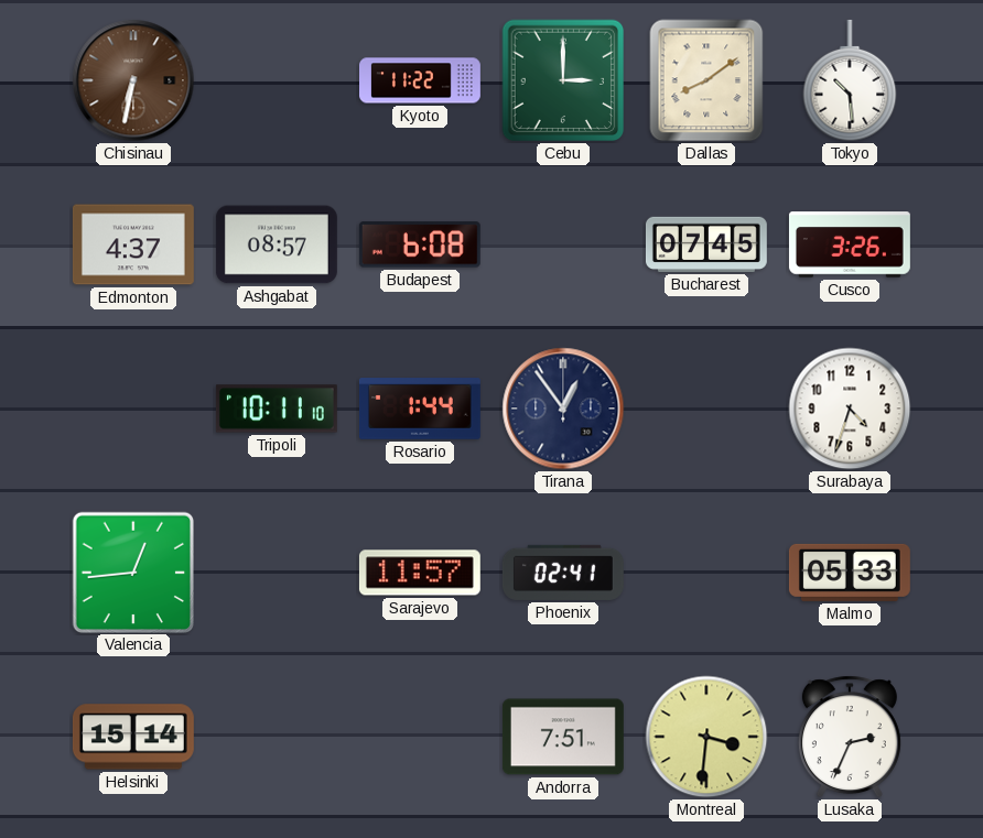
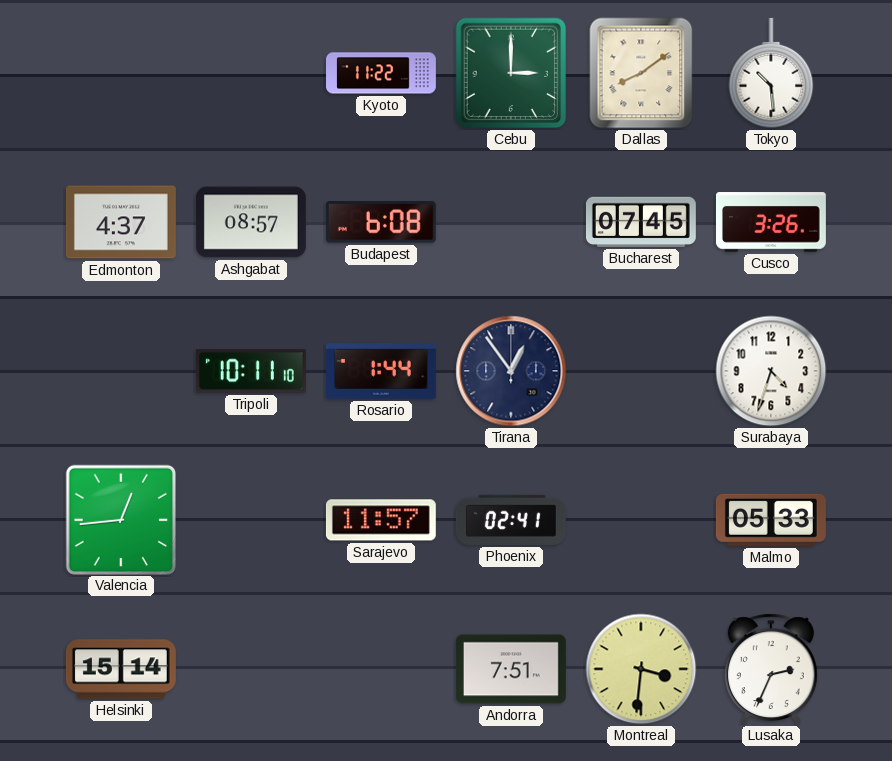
Chisinau: 6:32 -> none
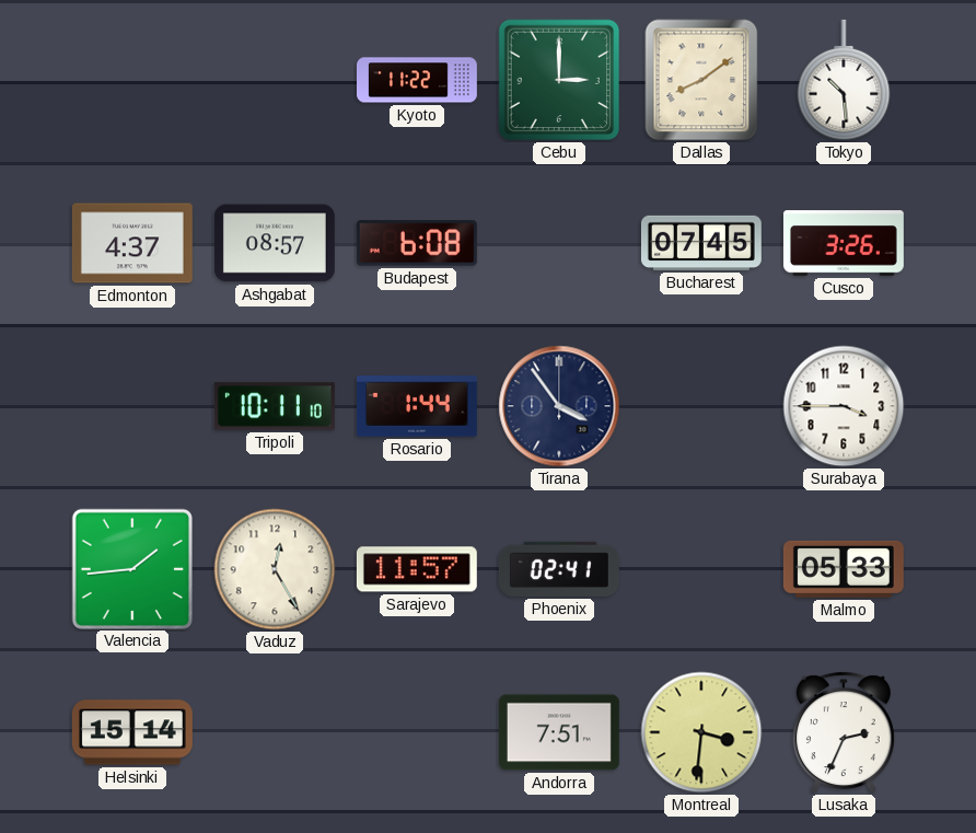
Tirana: 12:54 -> 3:54
Surabaya: 4:33 -> 3:45
Valencia: 12:44 -> 1:44
Vaduz: none -> 12:25
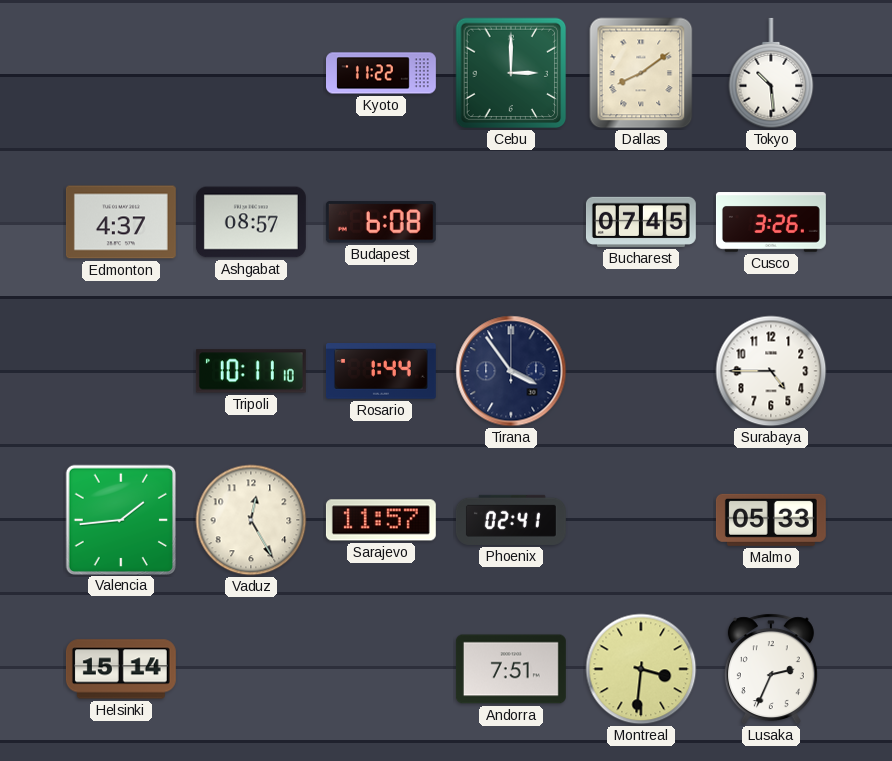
Surabaya: 3:45 -> 4:45
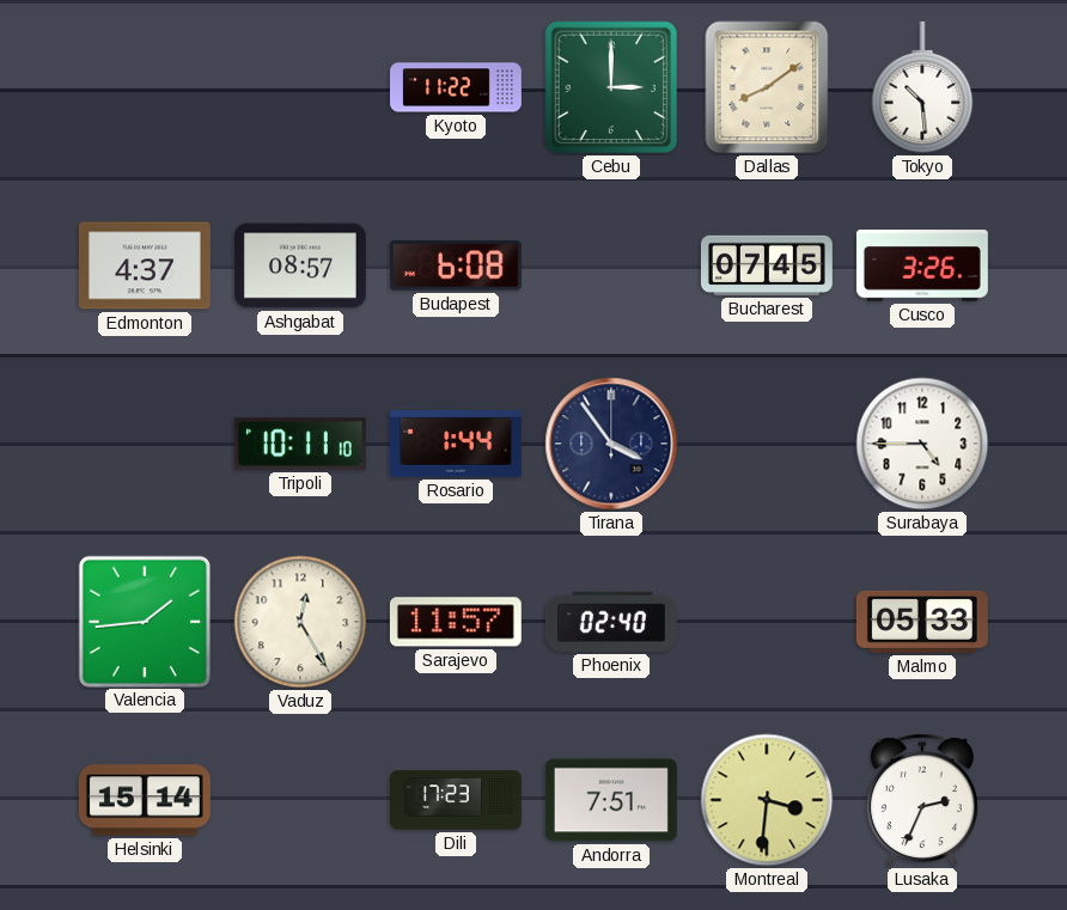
Phoenix: 02:41 -> 02:40
Dili: none -> 17:23
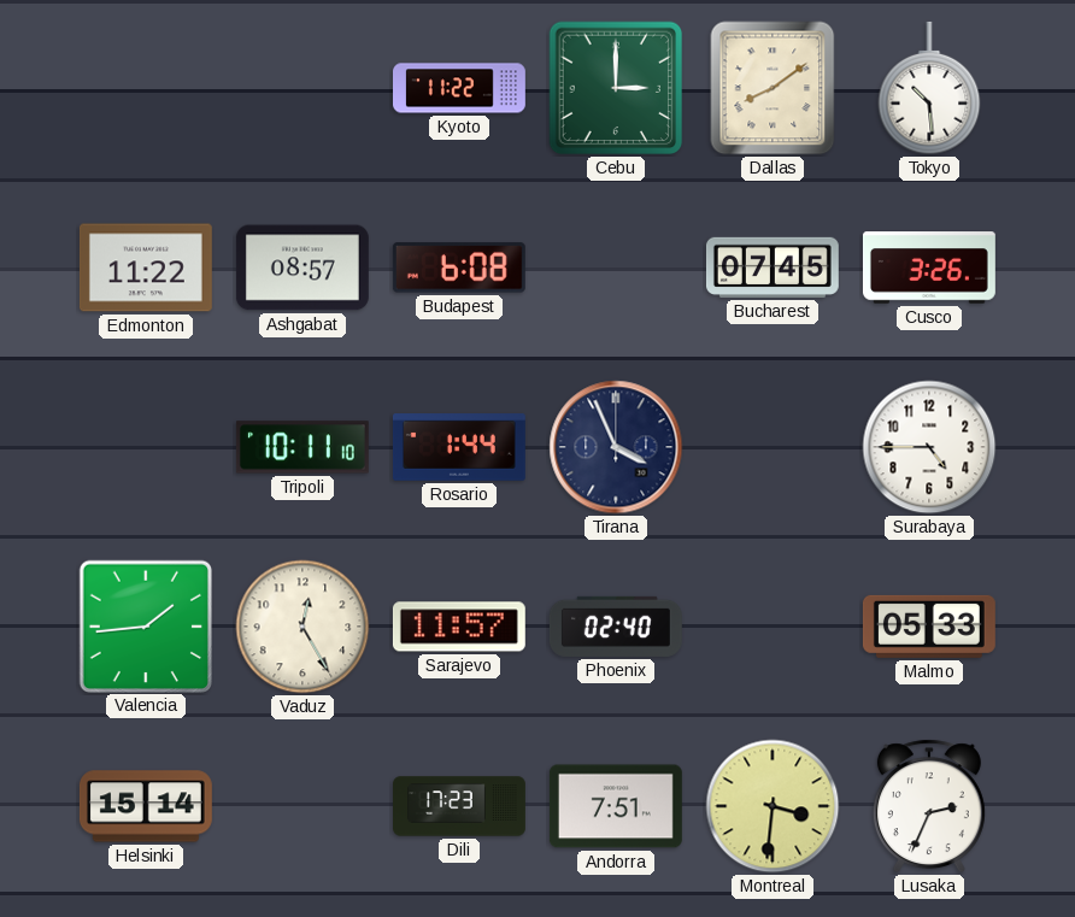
Edmonton: 4:37 -> 11:22
Tirana: 3:54 -> 3:56
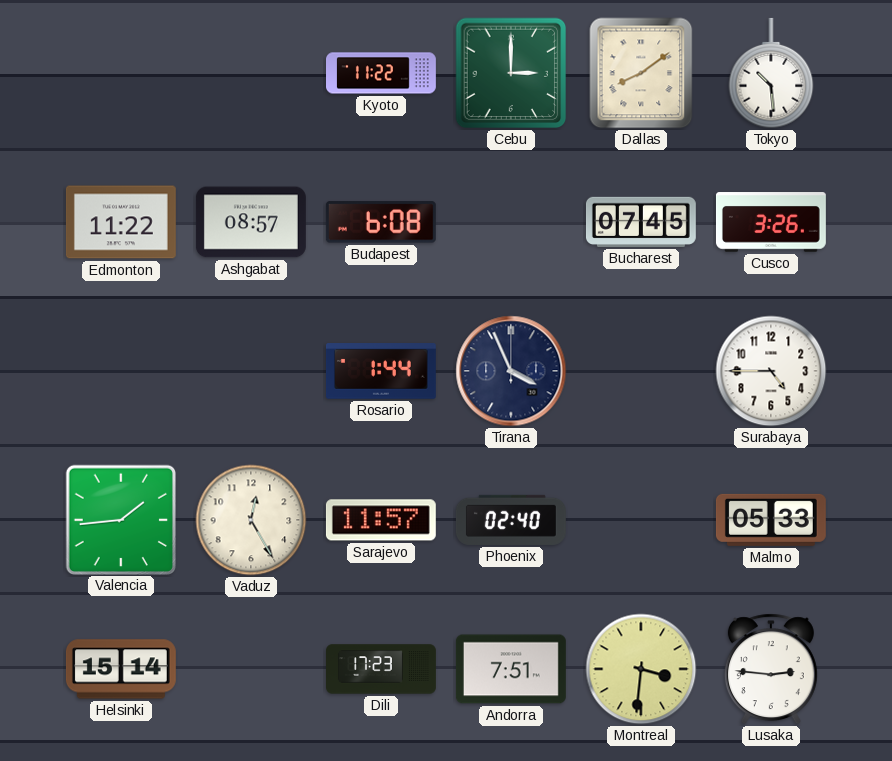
Tripoli: 10:11 -> none
Lusaka: 2:34 -> 2:46
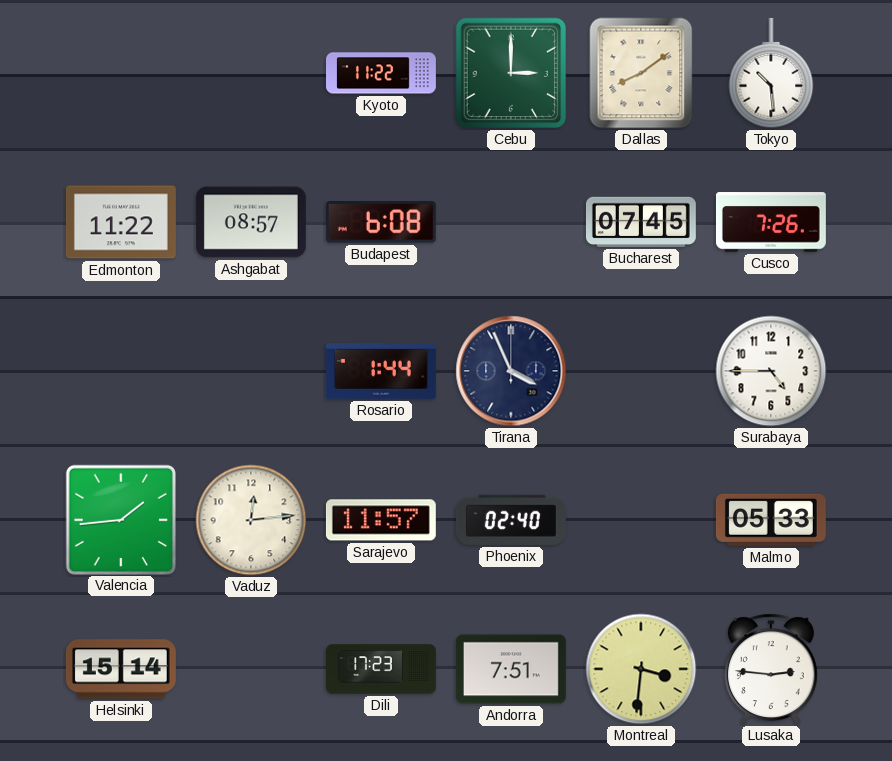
Cusco: 3:26 -> 7:26
Vaduz: 12:25 -> 12:14
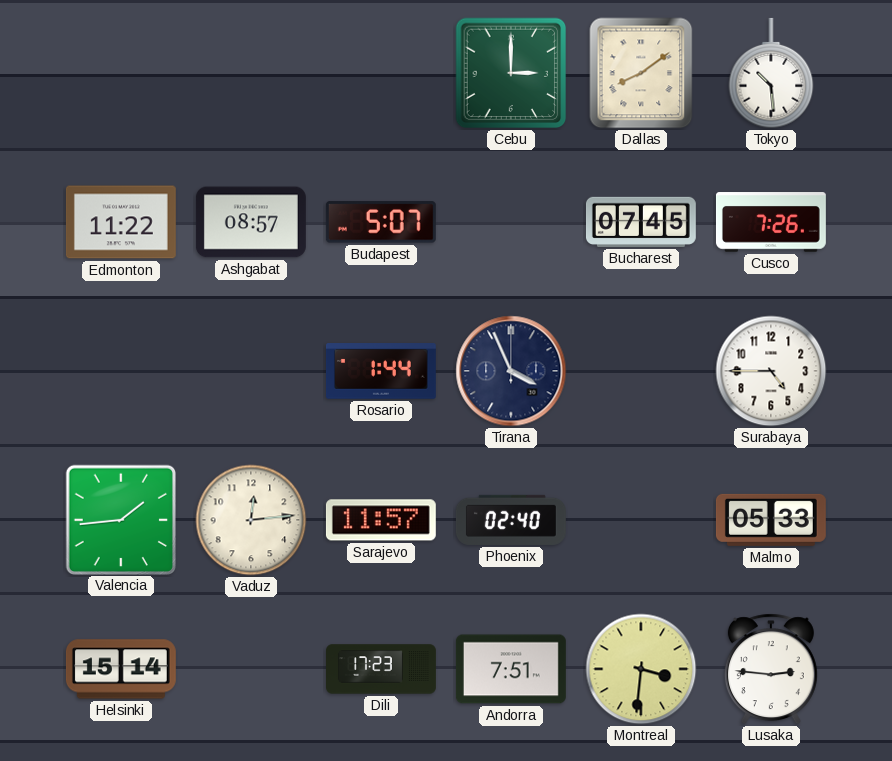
Kyoto: 11:22 -> none
Budapest: 6:08 -> 5:07
